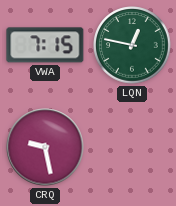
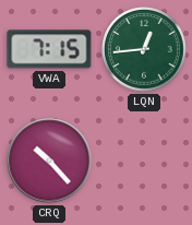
LQN: 12:47 -> 12:44
CRQ: 9:28 -> 10:23
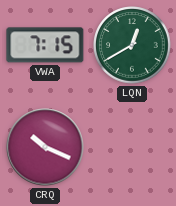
LQN: 12:44 -> 12:40
CRQ: 10:23 -> 10:19
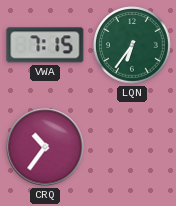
LQN: 12:40 -> 6:36
CRQ: 10:19 -> 10:36
